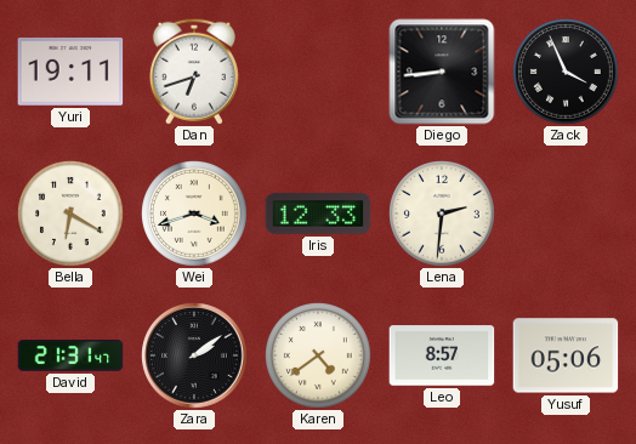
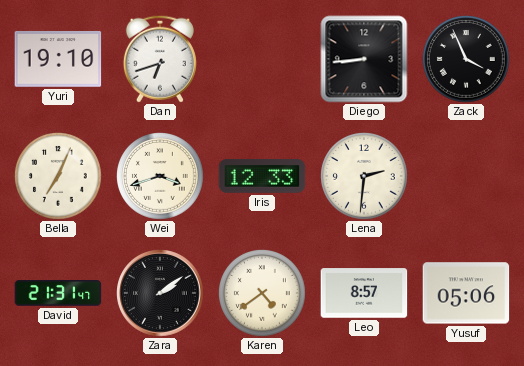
Yuri: 19:11 -> 19:10
Bella: 6:20 -> 7:04
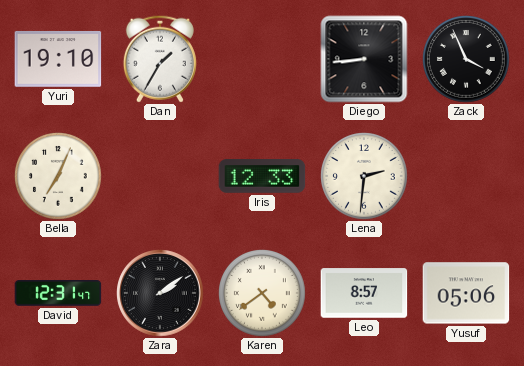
Dan: 6:42 -> 1:35
Wei: 3:42 -> none
David: 21:31 -> 12:31
